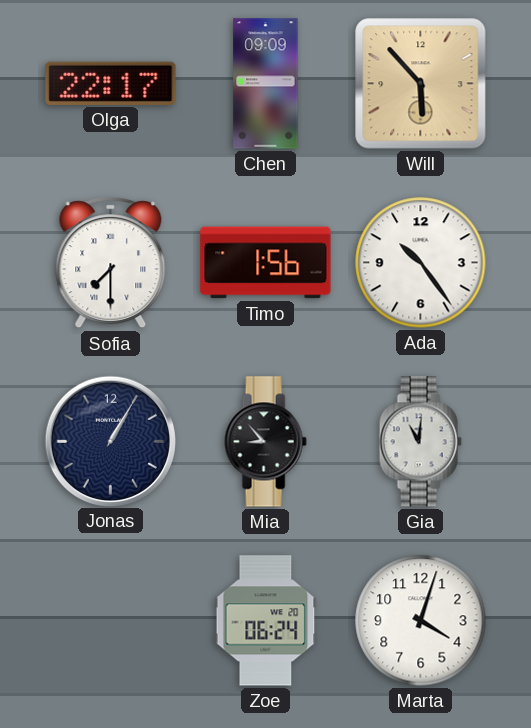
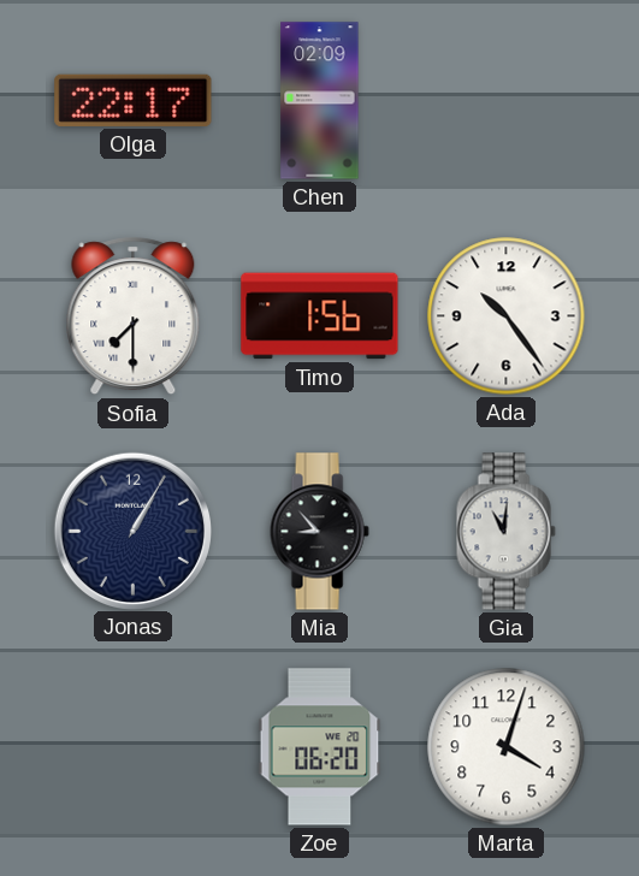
Chen: 09:09 -> 02:09
Will: 5:53 -> none
Zoe: 06:24 -> 06:20
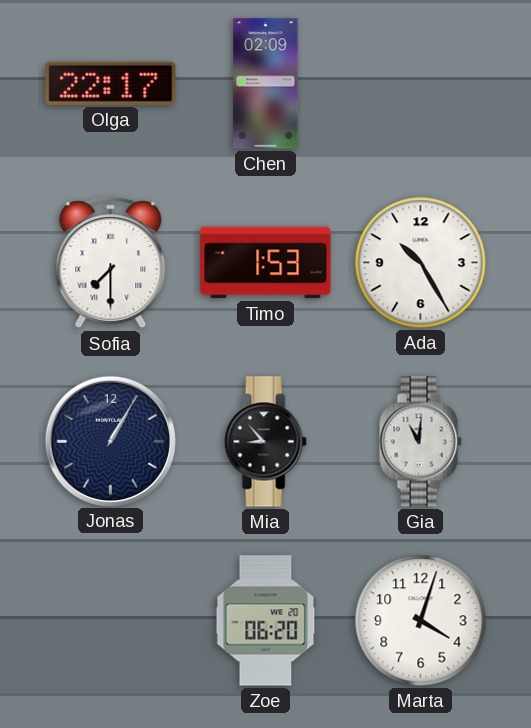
Timo: 1:56 -> 1:53
Ada: 10:24 -> 10:25
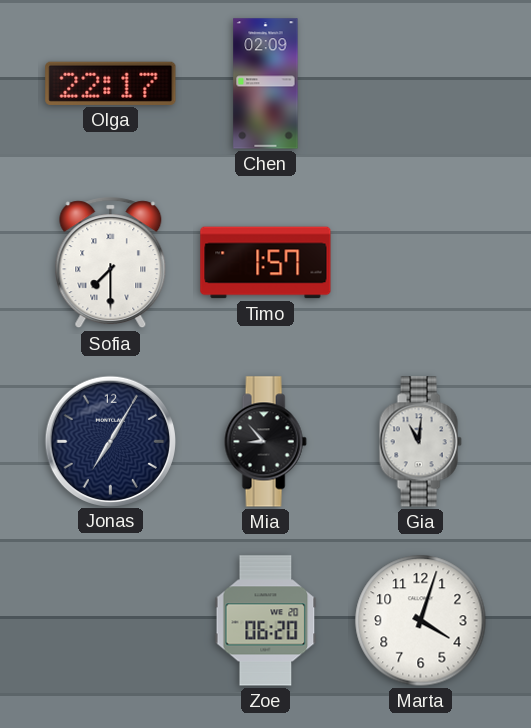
Timo: 1:53 -> 1:57
Ada: 10:25 -> none
Jonas: 1:05 -> 7:05
